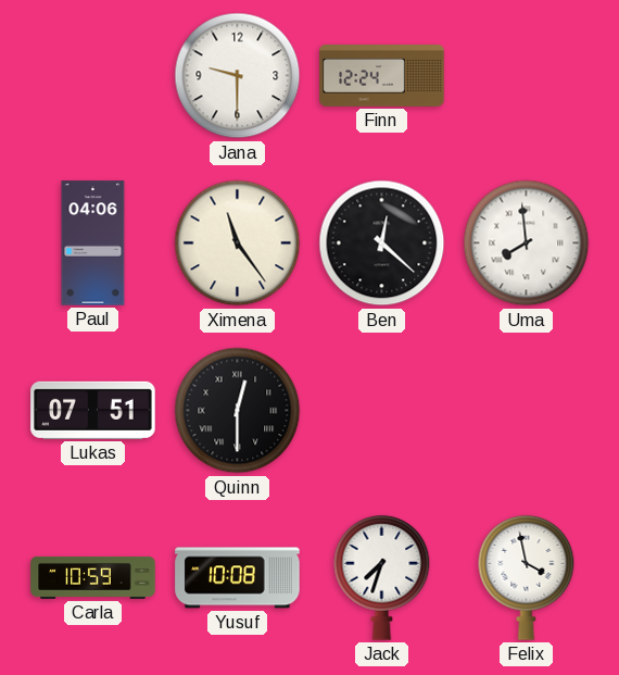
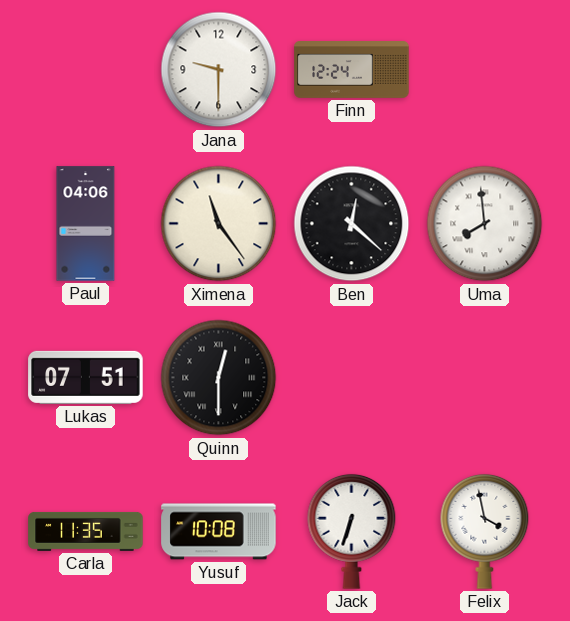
Carla: 10:59 -> 11:35
Jack: 7:33 -> 6:33
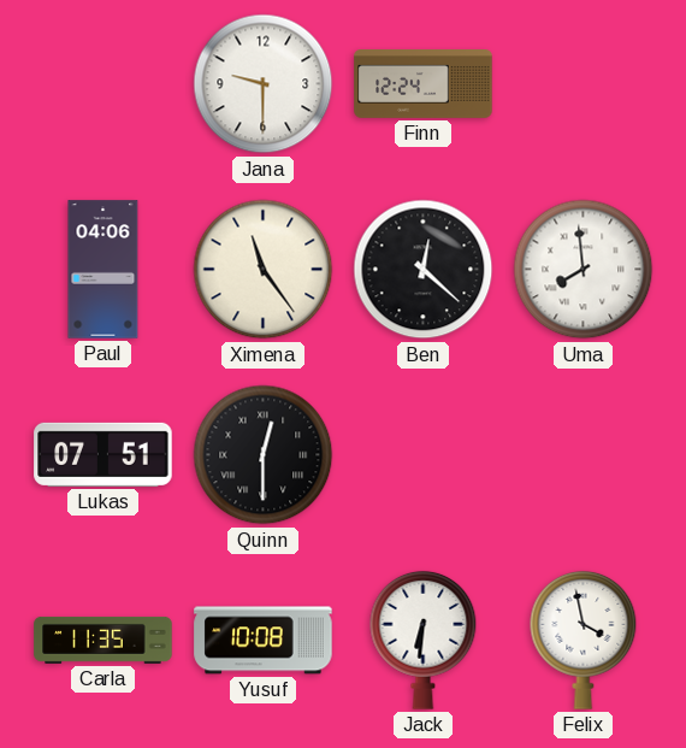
Jack: 6:33 -> 6:31
